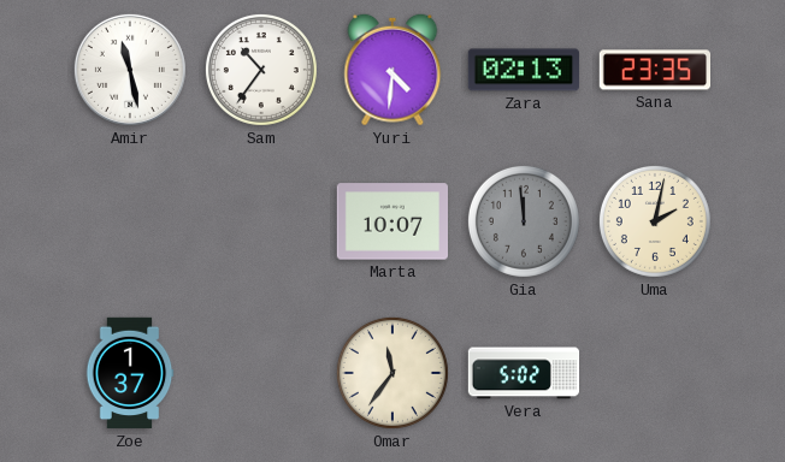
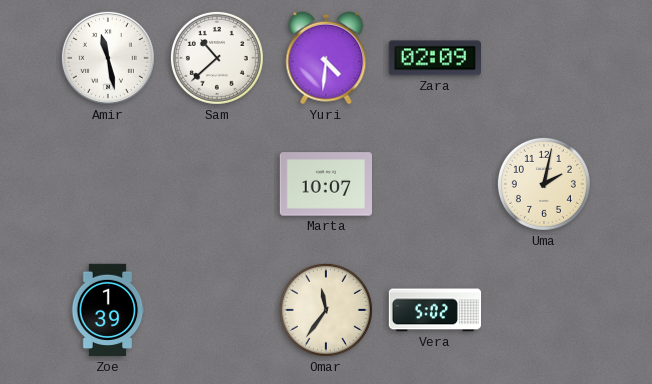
Sam: 10:36 -> 10:38
Zara: 02:13 -> 02:09
Sana: 23:35 -> none
Gia: 11:59 -> none
Zoe: 1:37 -> 1:39
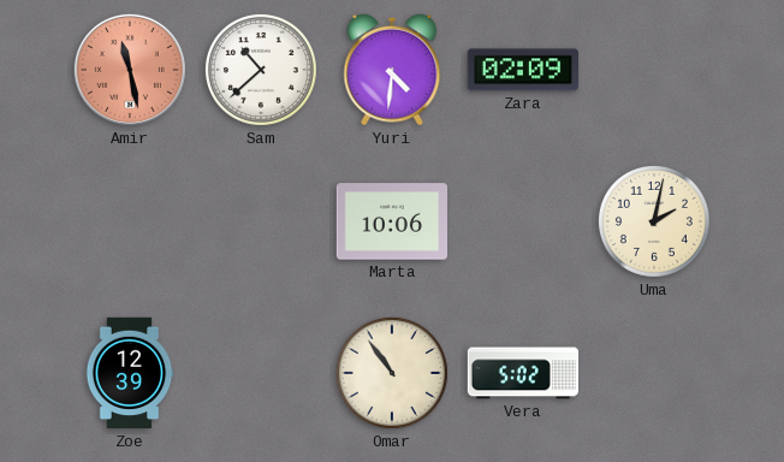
Amir dial: white -> salmon
Marta: 10:07 -> 10:06
Zoe: 1:39 -> 12:39
Omar: 11:36 -> 10:54
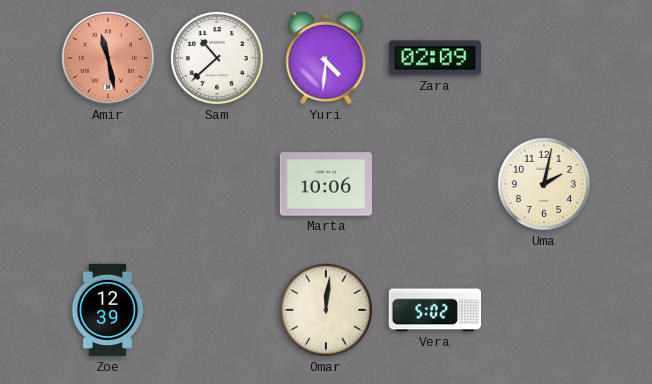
Omar: 10:54 -> 12:01
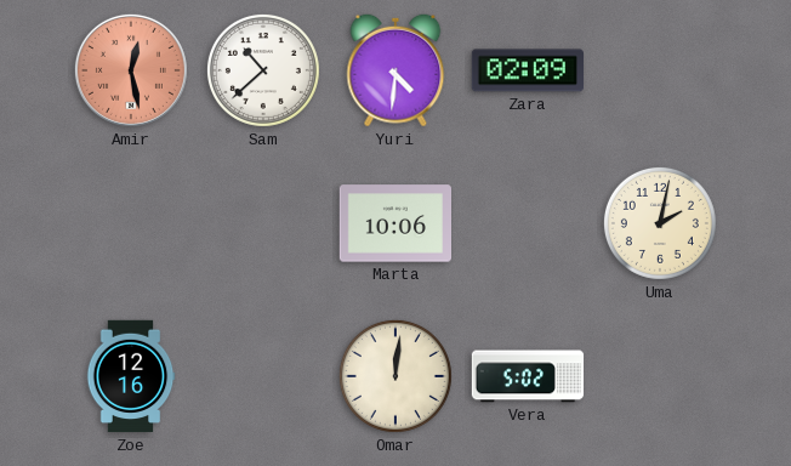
Amir: 11:28 -> 12:28
Zoe: 12:39 -> 12:16
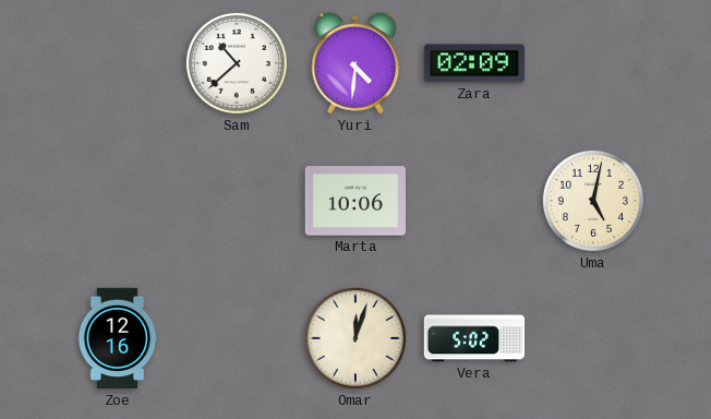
Amir: 12:28 -> none
Uma: 2:02 -> 5:02
Omar: 12:01 -> 12:03
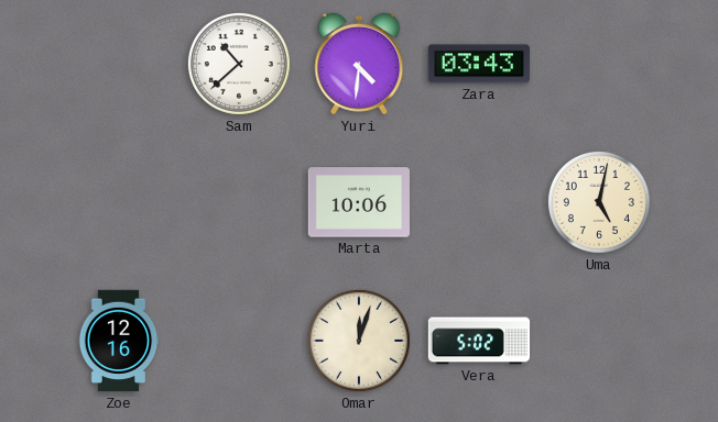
Zara: 02:09 -> 03:43
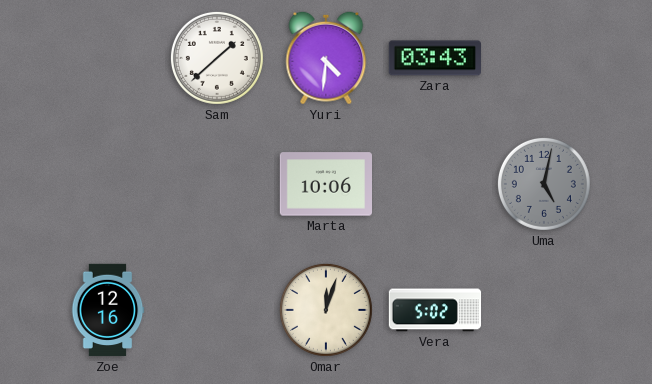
Sam: 10:38 -> 1:38
Uma dial: cream -> grey
